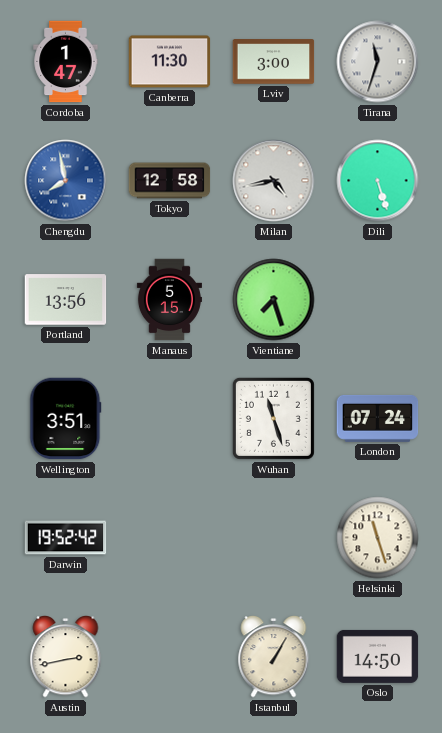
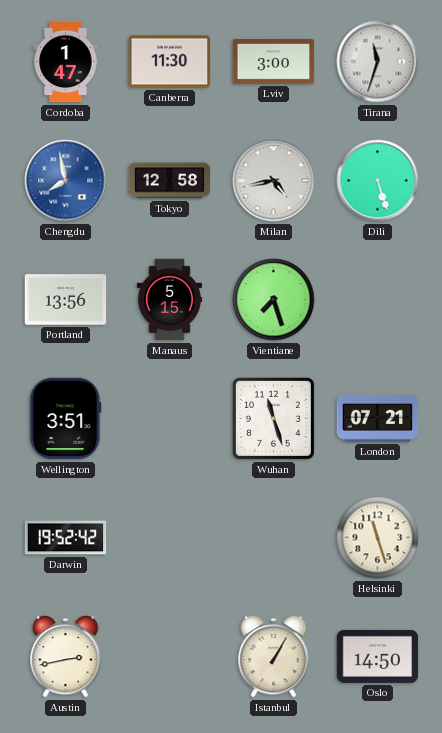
London: 07:24 -> 07:21
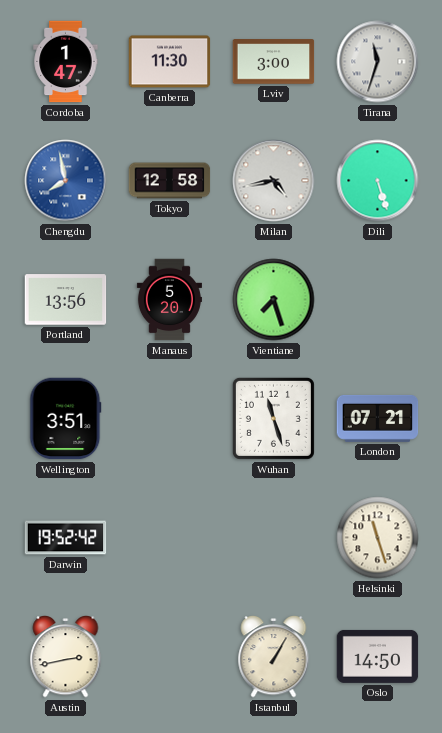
Manaus: 5:15 -> 5:20
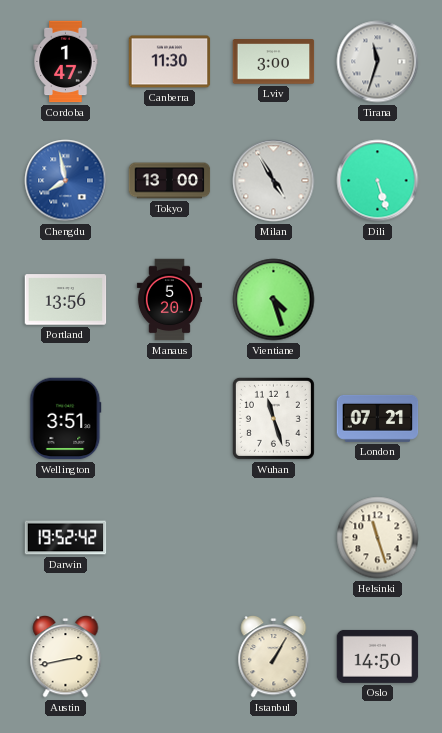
Tokyo: 12:58 -> 13:00
Milan: 4:43 -> 4:55
Vientiane: 7:27 -> 4:27
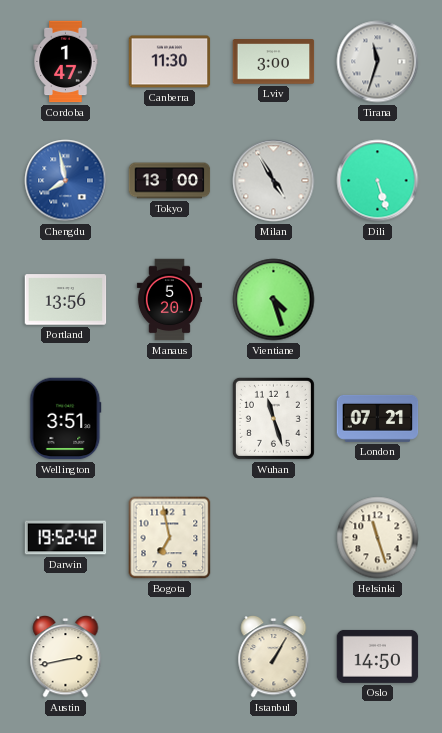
Bogota: none -> 6:58
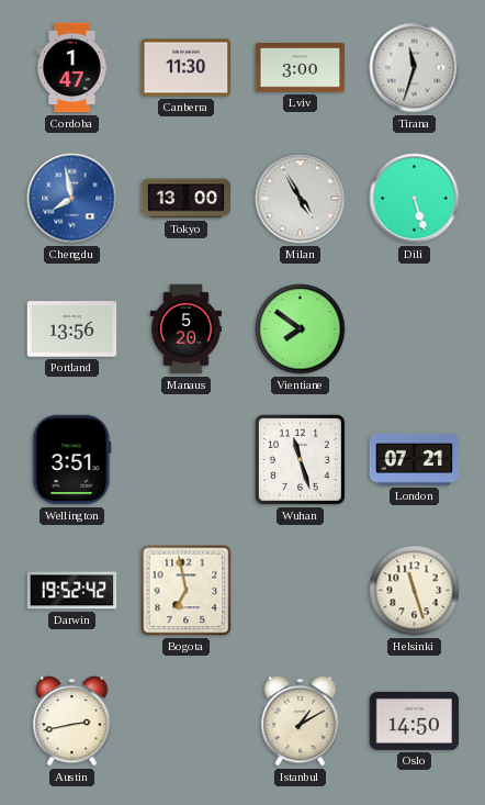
Vientiane: 4:27 -> 7:51
Istanbul: 1:05 -> 1:10
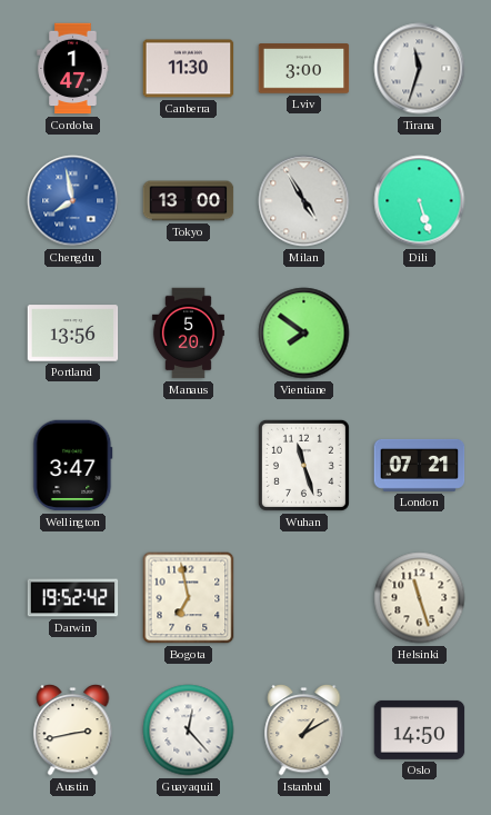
Wellington: 3:51 -> 3:47
Guayaquil: none -> 12:23
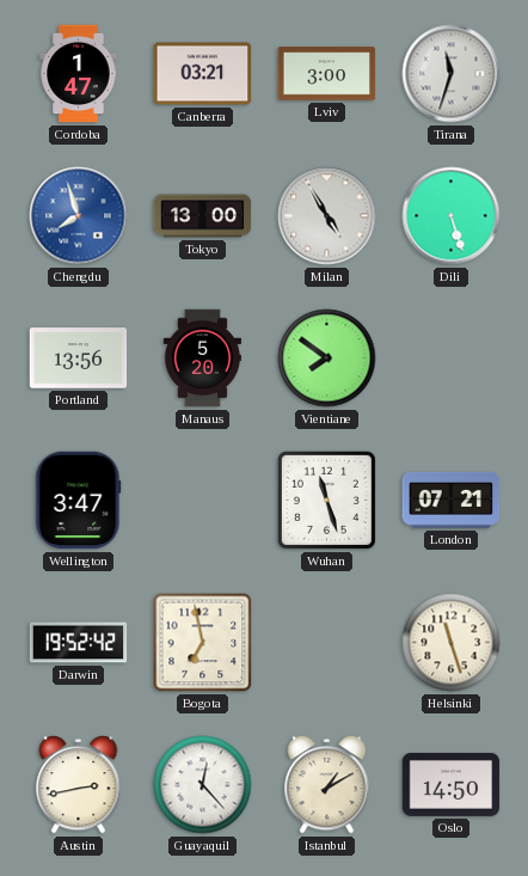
Canberra: 11:30 -> 03:21
Chengdu: 7:58 -> 7:57
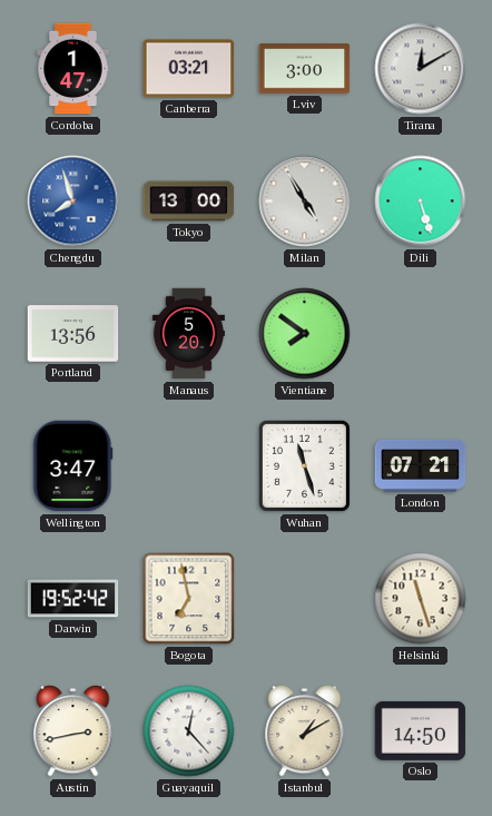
Tirana: 11:33 -> 12:10
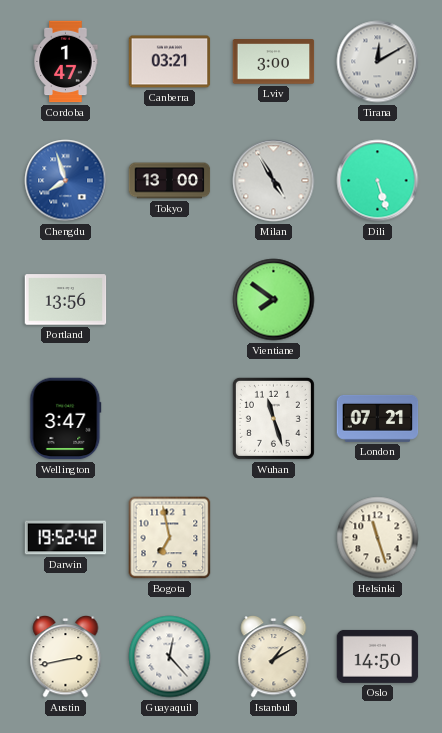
Manaus: 5:20 -> none
